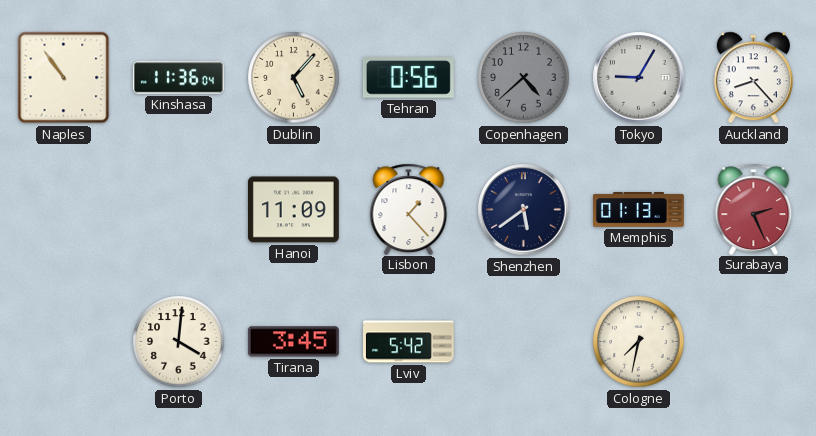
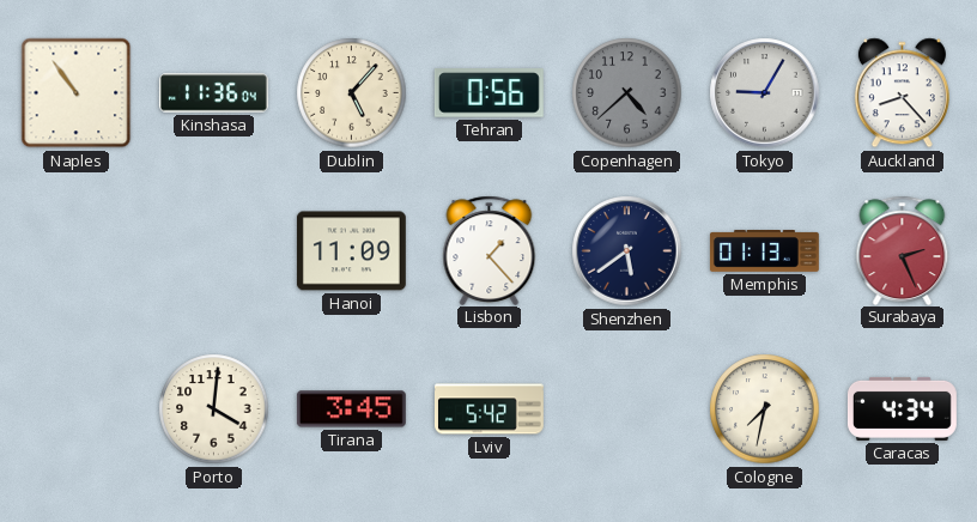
Caracas: none -> 4:34
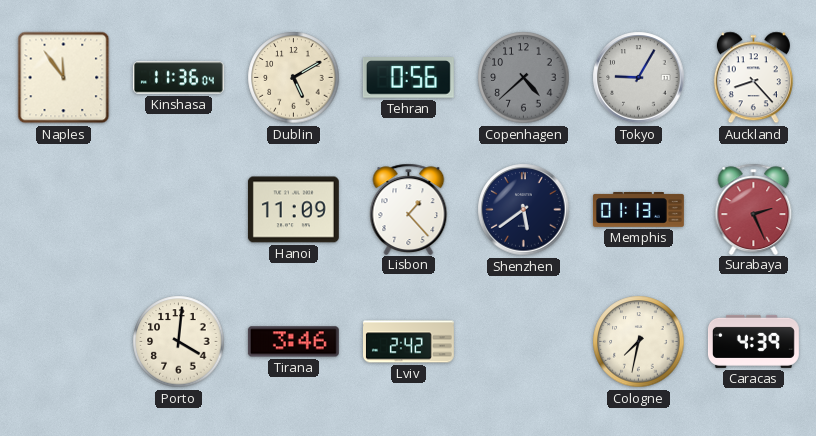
Naples: 10:54 -> 11:54
Dublin: 5:07 -> 5:10
Tirana: 3:45 -> 3:46
Lviv: 5:42 -> 2:42
Caracas: 4:34 -> 4:39
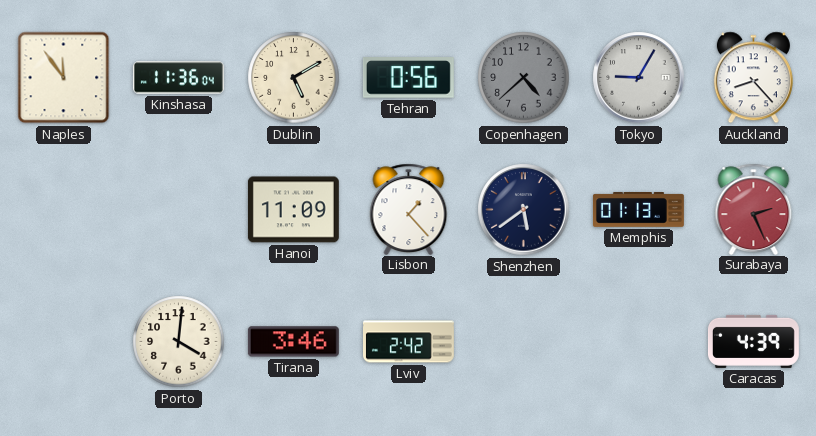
Cologne: 7:32 -> none
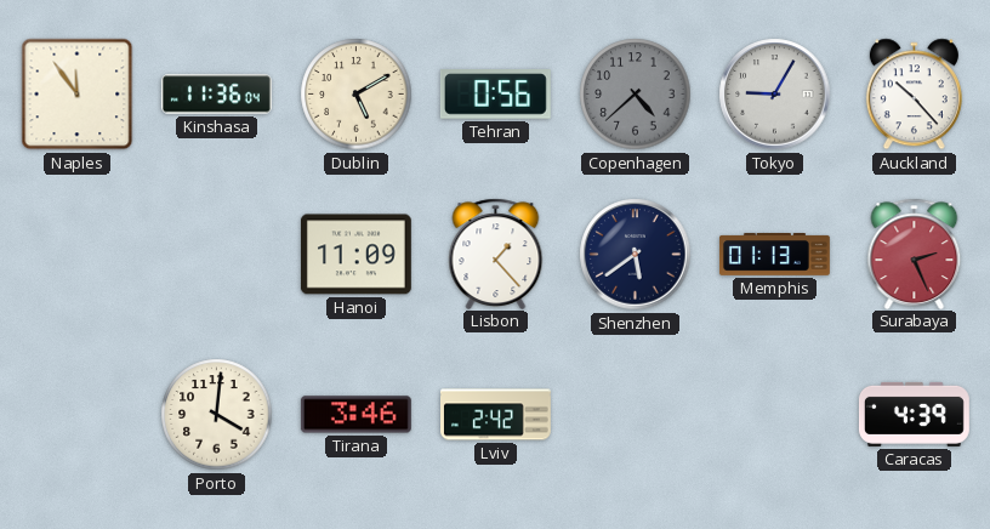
Auckland: 8:23 -> 10:23
